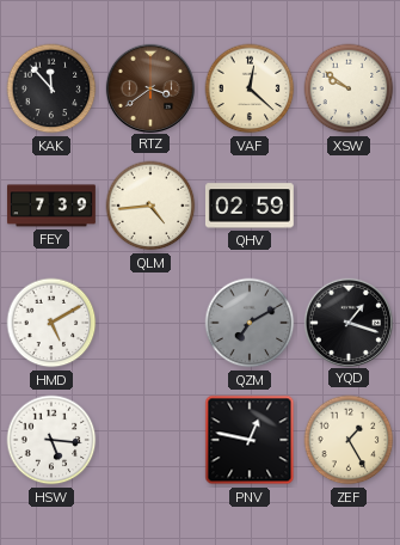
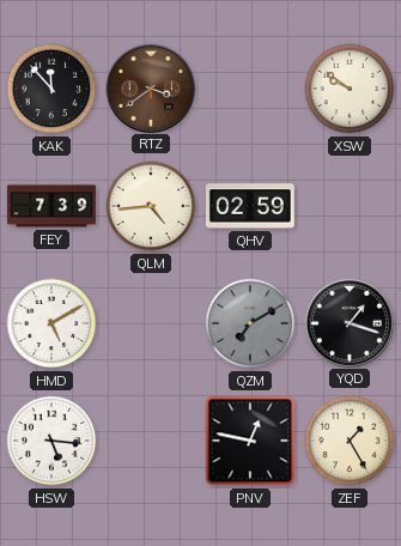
VAF: 12:22 -> none
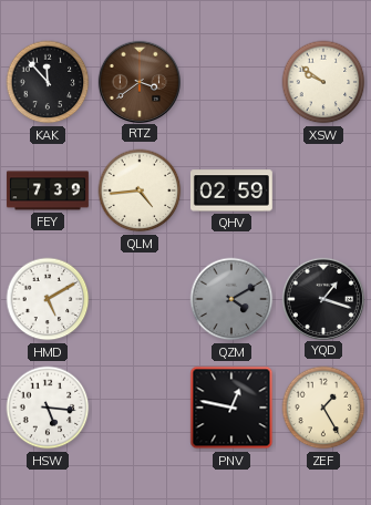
QZM: 7:10 -> 4:10
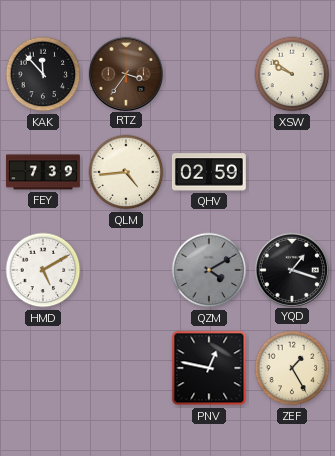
RTZ: 3:39 -> 3:36
HSW: 5:16 -> none
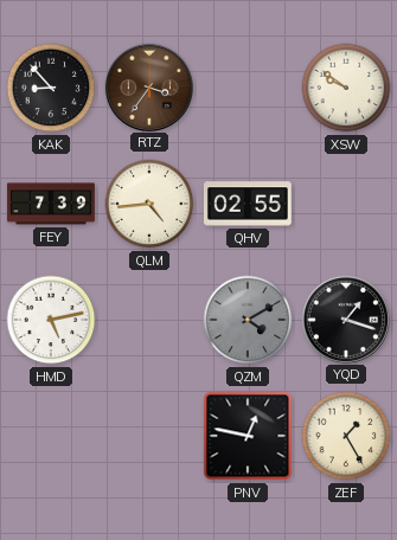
KAK: 11:53 -> 8:53
QHV: 02:59 -> 02:55
HMD: 5:10 -> 5:13
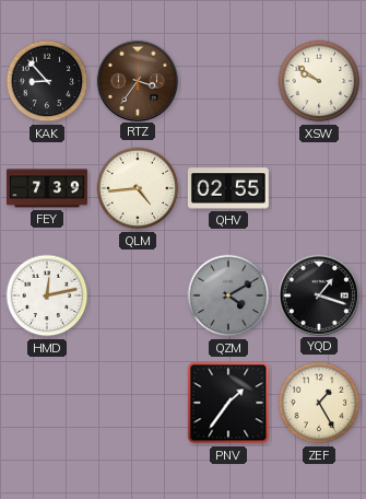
HMD: 5:13 -> 12:13
PNV: 12:47 -> 1:36
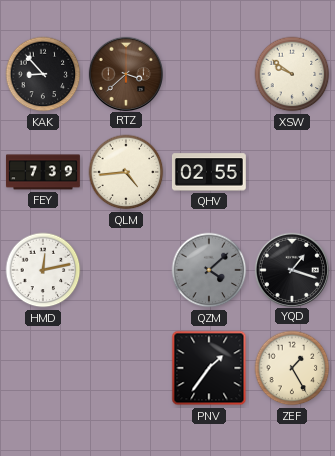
RTZ: 3:36 -> 3:38
QZM: 4:10 -> 4:08
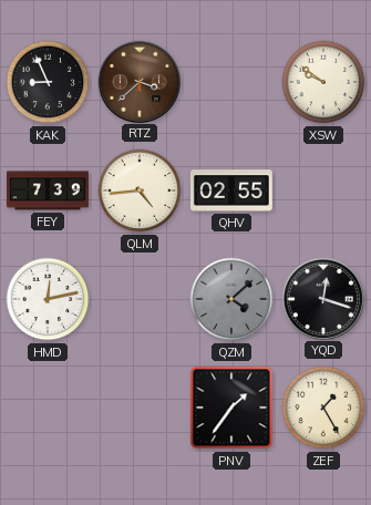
KAK: 8:53 -> 8:56
YQD: 1:18 -> 12:18
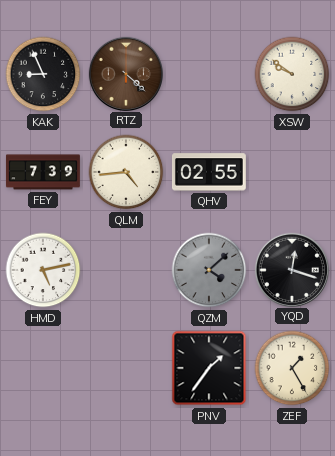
RTZ: 3:38 -> 4:22
HMD: 12:13 -> 5:13
